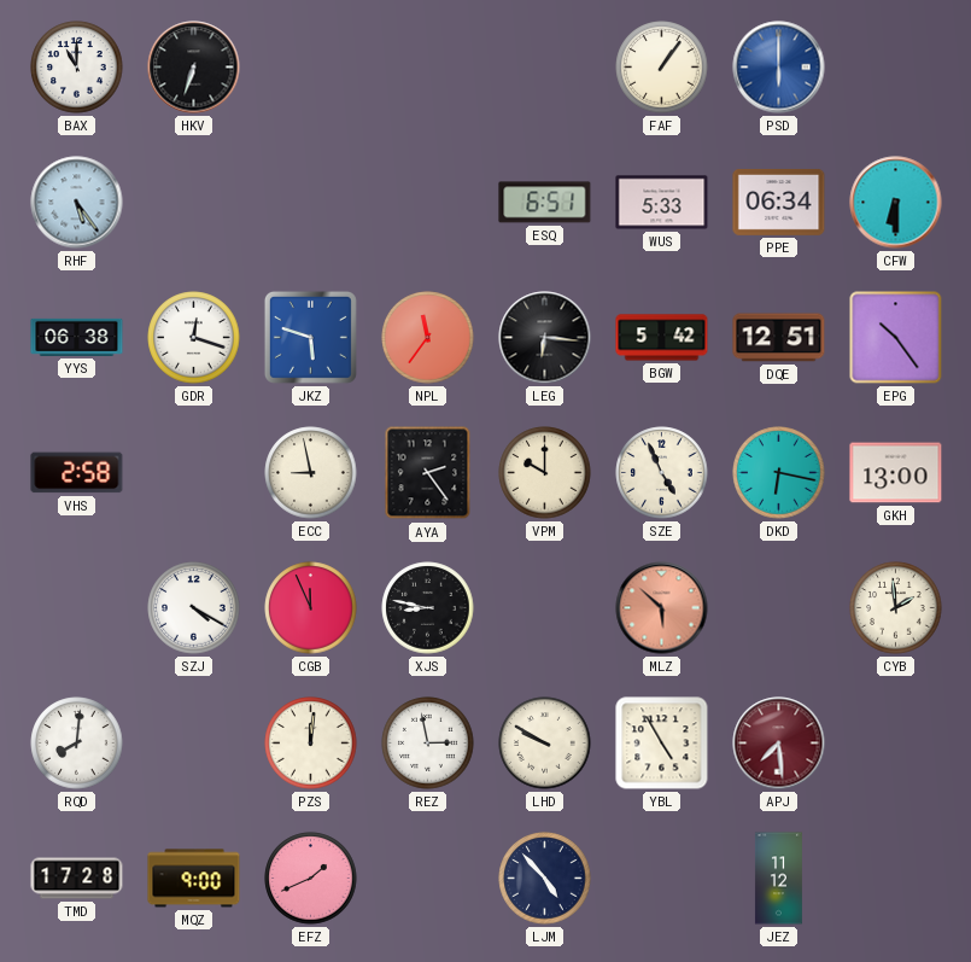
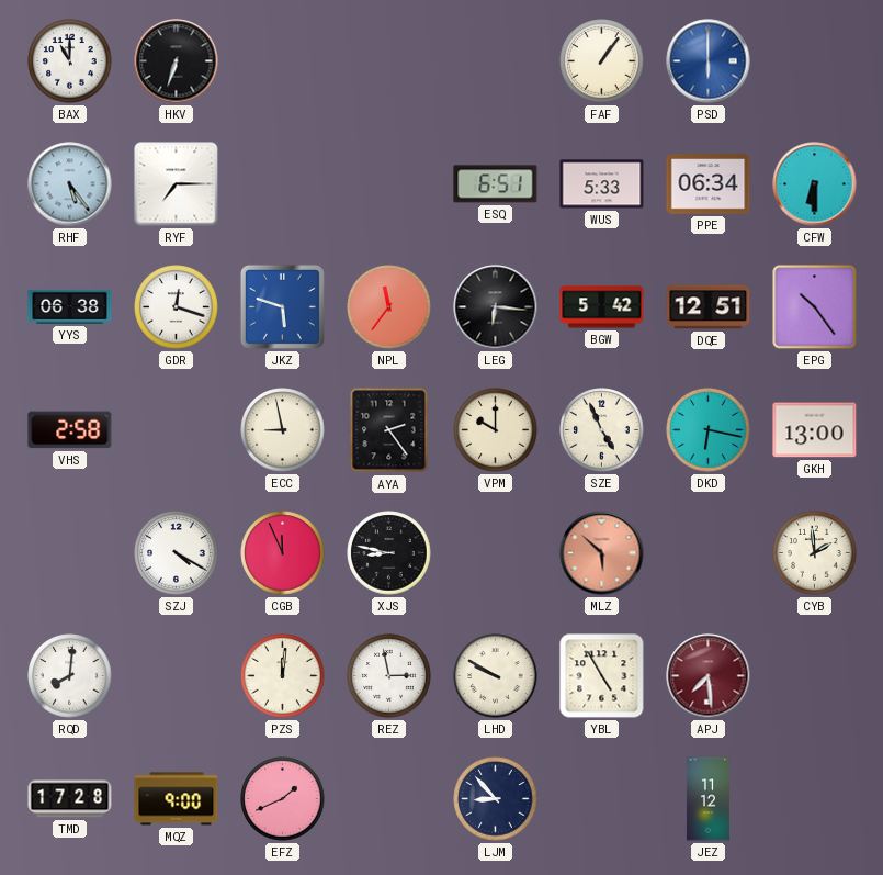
RYF: none -> 7:15
LJM: 4:53 -> 8:53
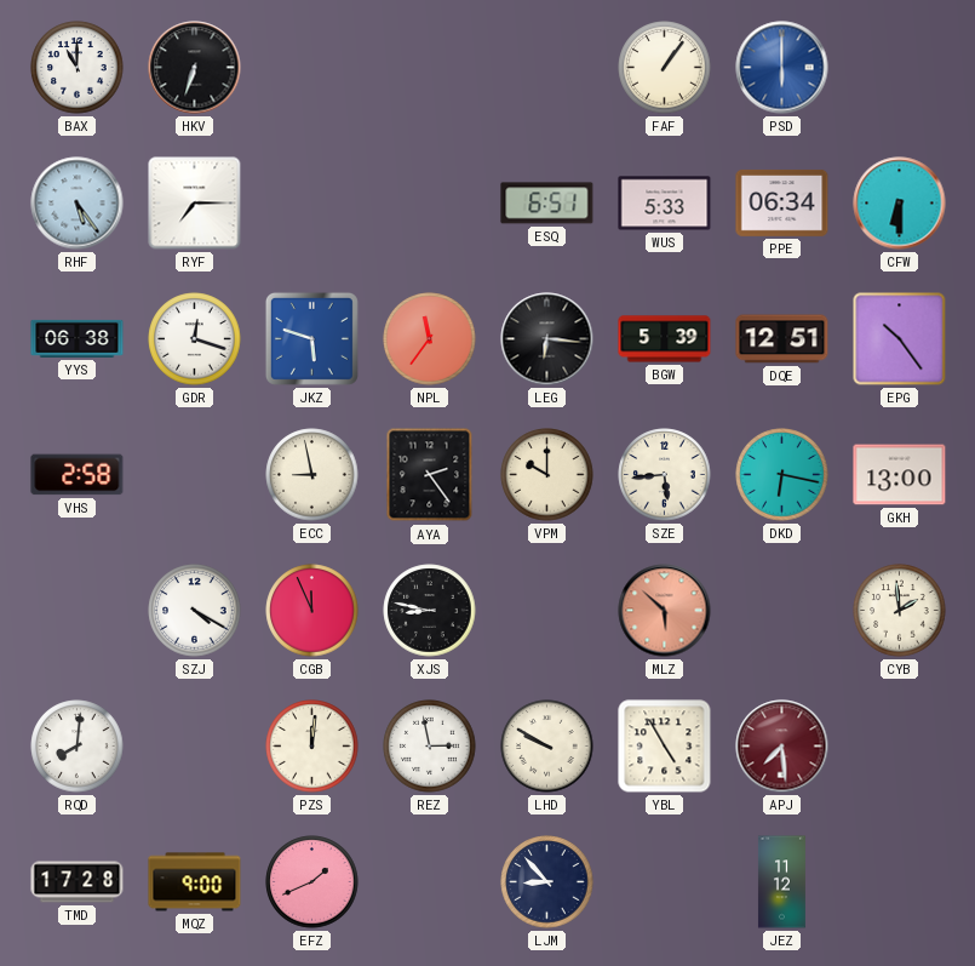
BGW: 5:42 -> 5:39
SZE: 4:56 -> 5:44
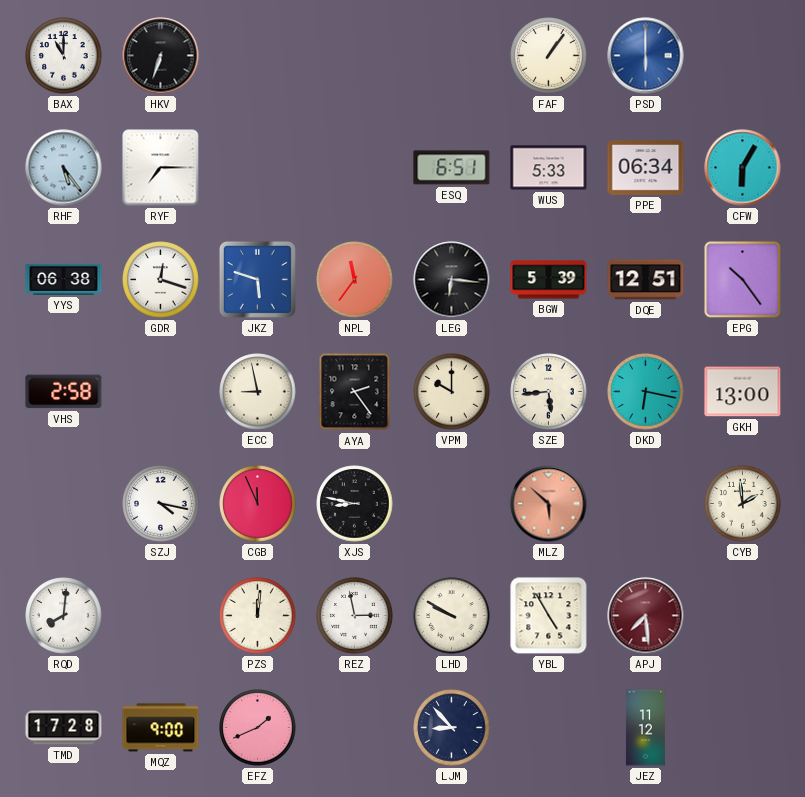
CFW: 6:30 -> 6:05
SZJ: 4:20 -> 4:17
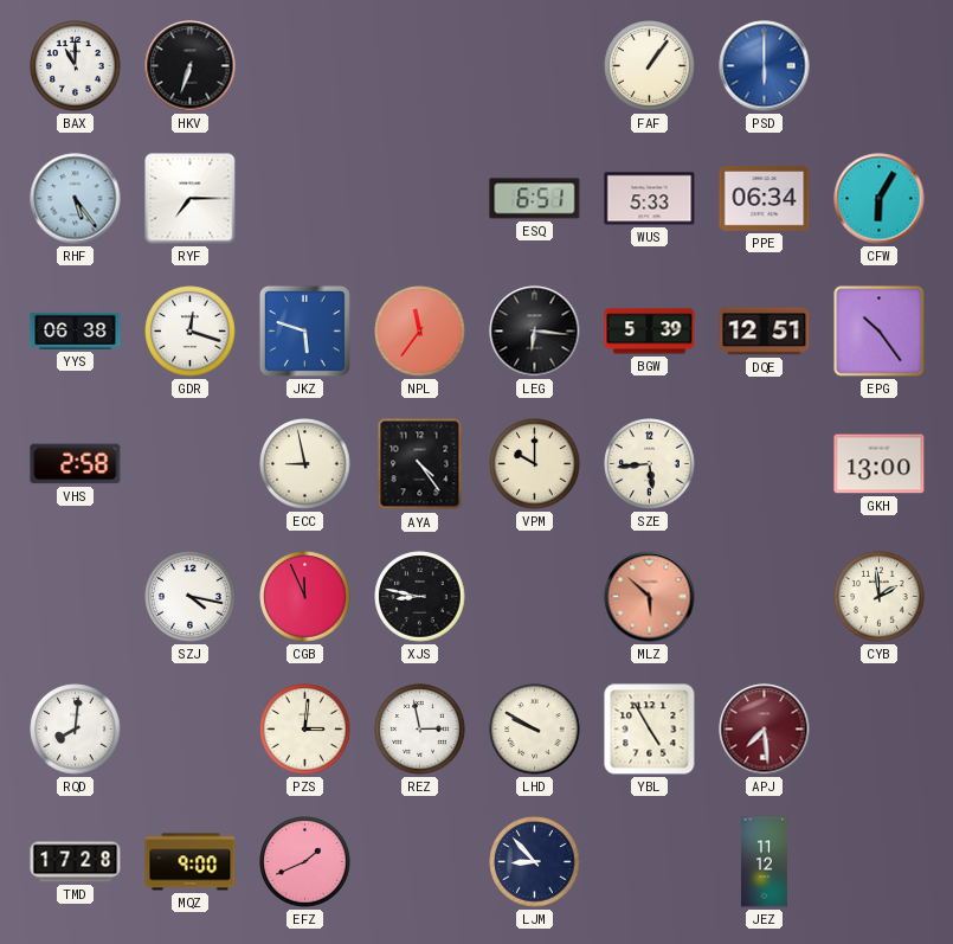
AYA: 2:24 -> 4:24
DKD: 6:17 -> none
PZS: 12:01 -> 3:01
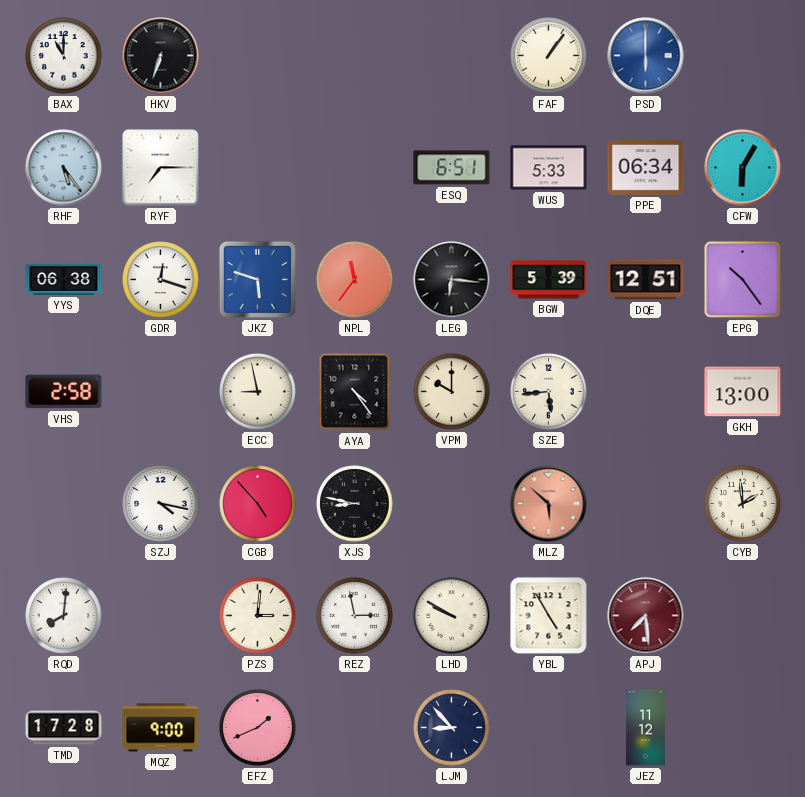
CGB: 11:56 -> 4:53
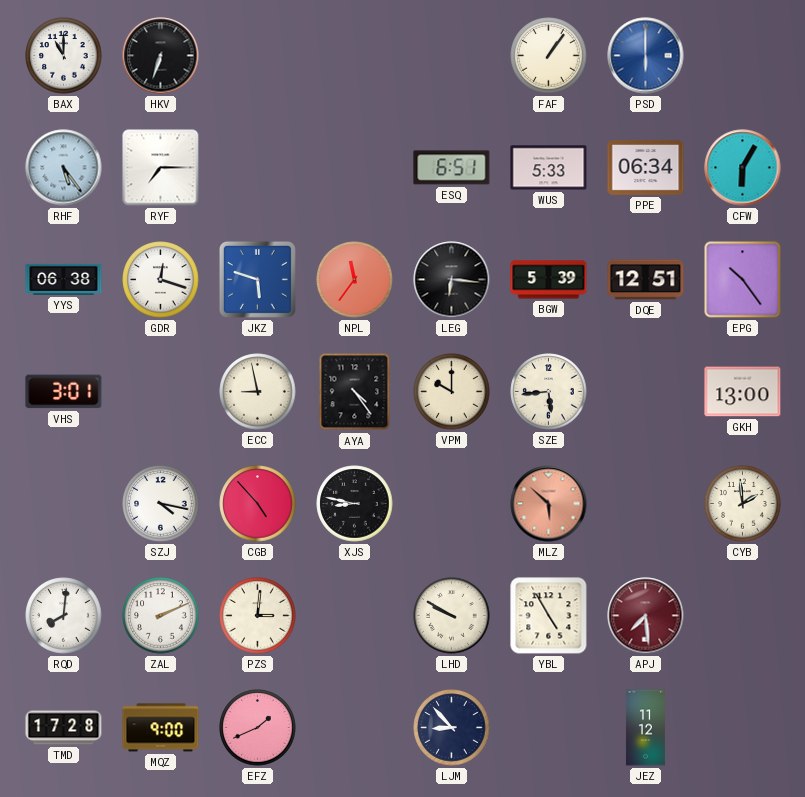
VHS: 2:58 -> 3:01
ZAL: none -> 2:11
REZ: 2:58 -> none
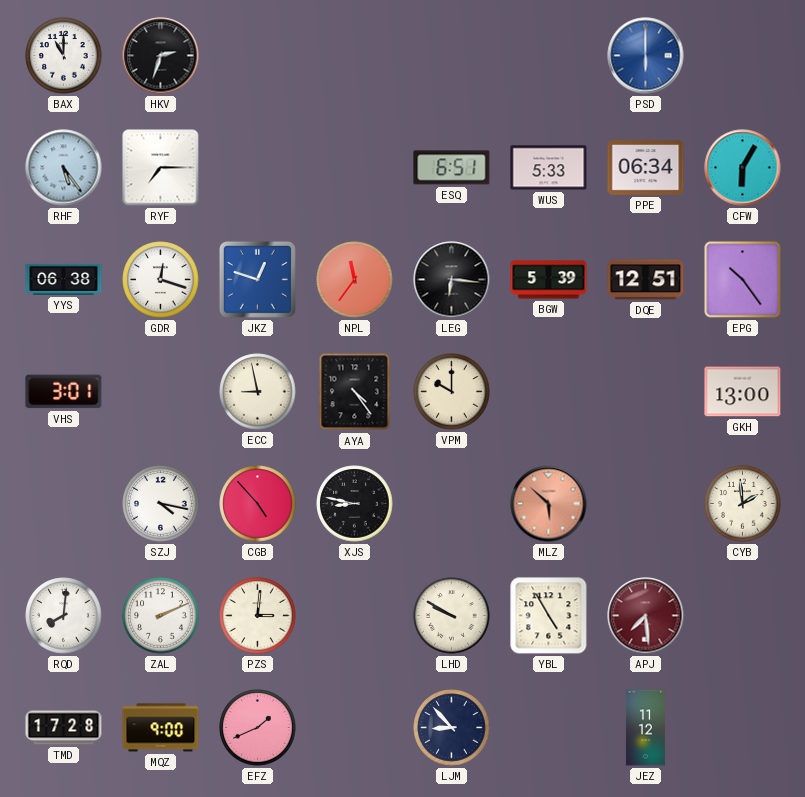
HKV: 6:33 -> 2:33
FAF: 1:06 -> none
JKZ: 5:48 -> 12:48
SZE: 5:44 -> none
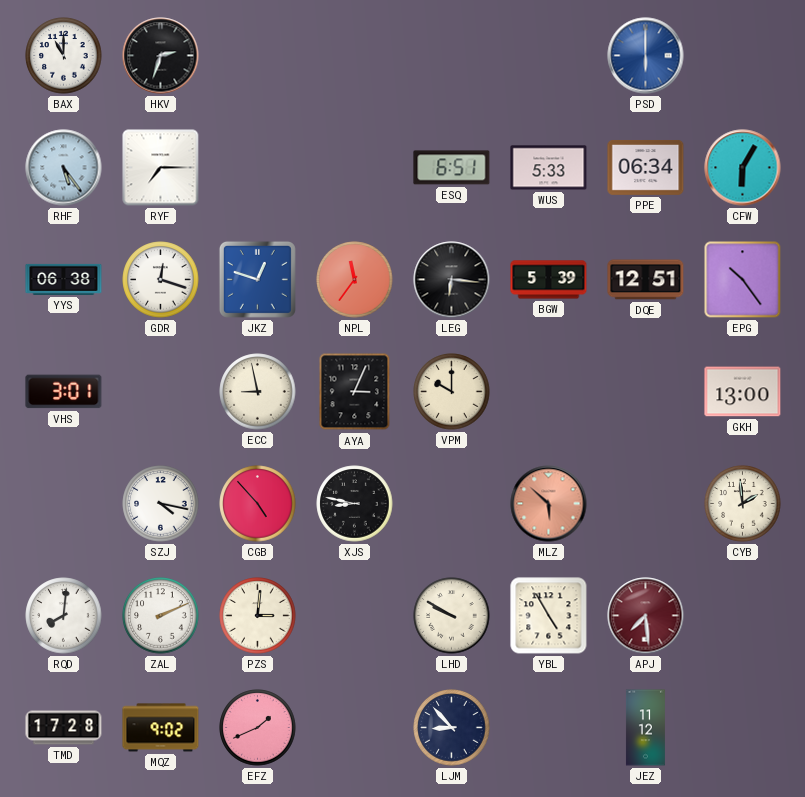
AYA: 4:24 -> 3:04
MQZ: 9:00 -> 9:02
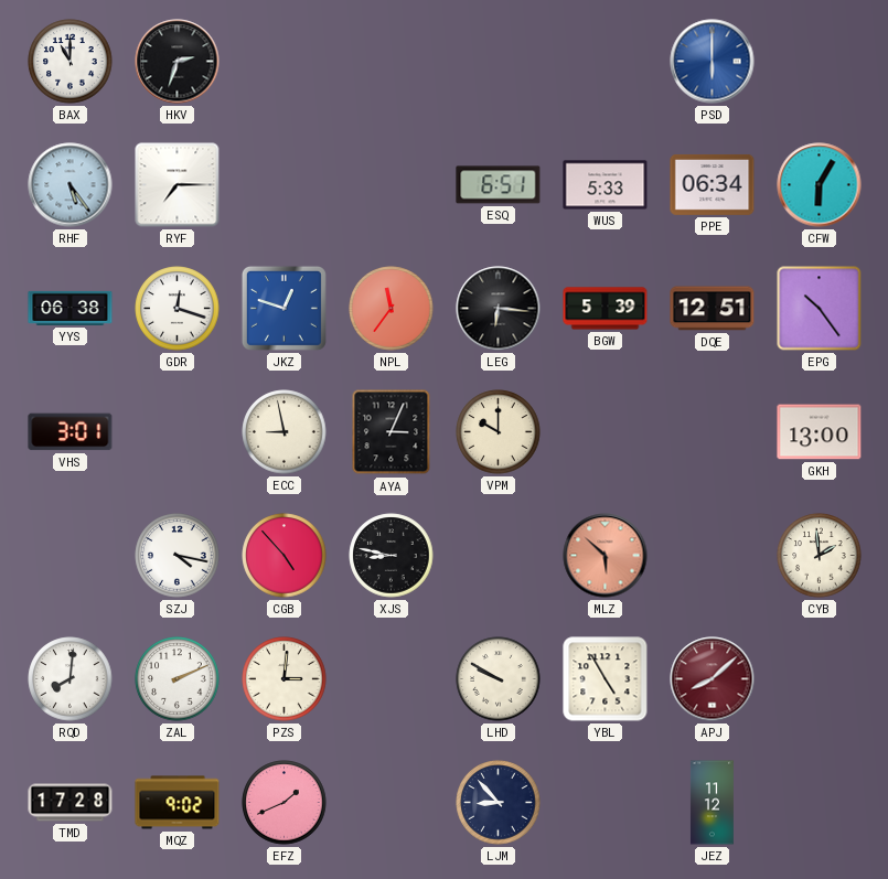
APJ: 7:29 -> 8:08
